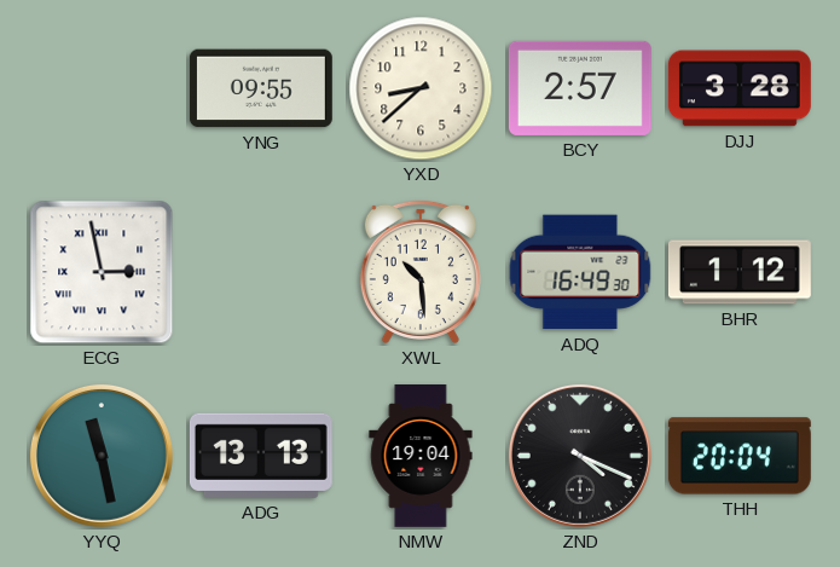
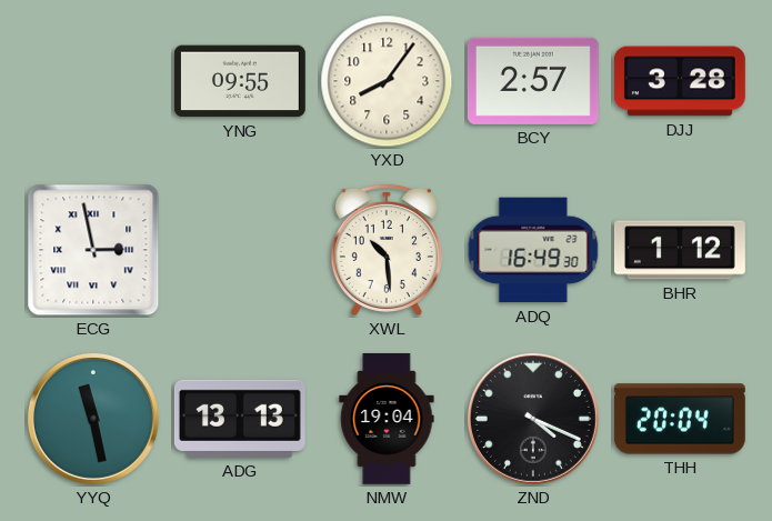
YXD: 8:38 -> 8:06
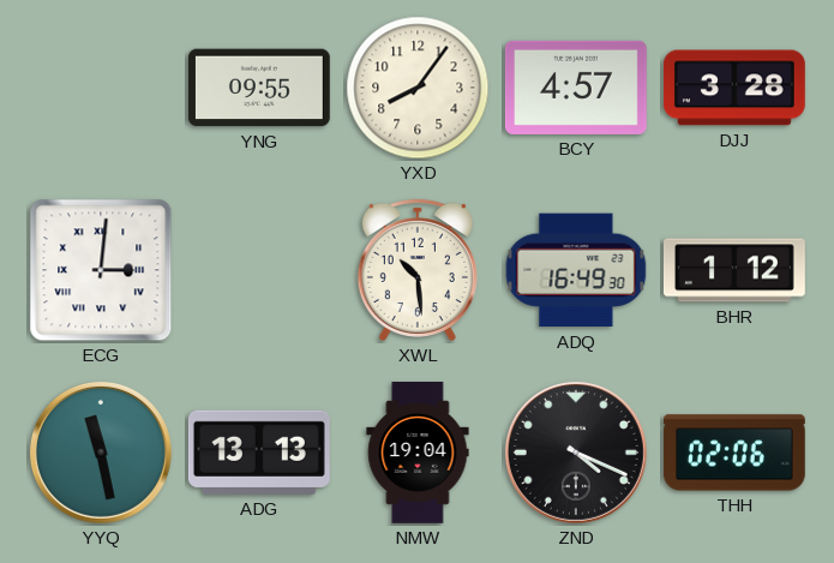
BCY: 2:57 -> 4:57
ECG: 2:58 -> 3:01
THH: 20:04 -> 02:06
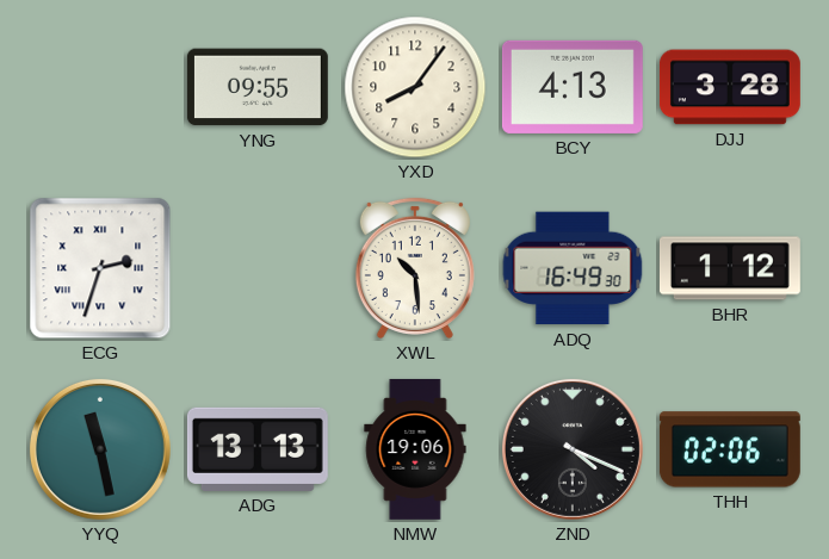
BCY: 4:57 -> 4:13
ECG: 3:01 -> 2:33
NMW: 19:04 -> 19:06
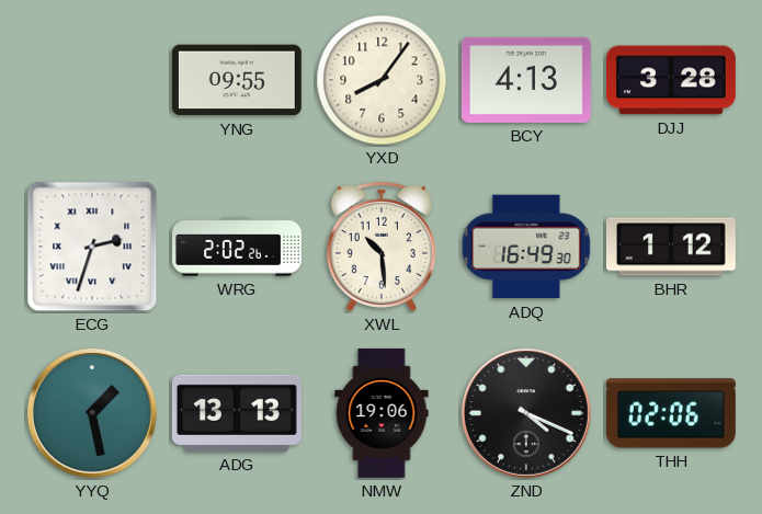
WRG: none -> 2:02
YYQ: 11:28 -> 1:28
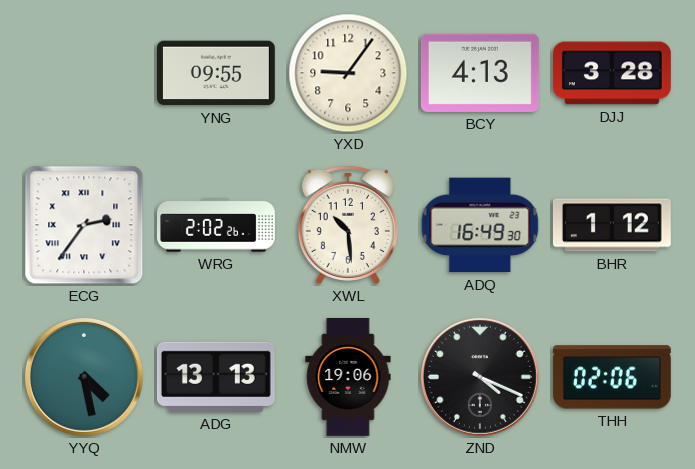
YXD: 8:06 -> 9:06
ECG: 2:33 -> 2:36
YYQ: 1:28 -> 4:28
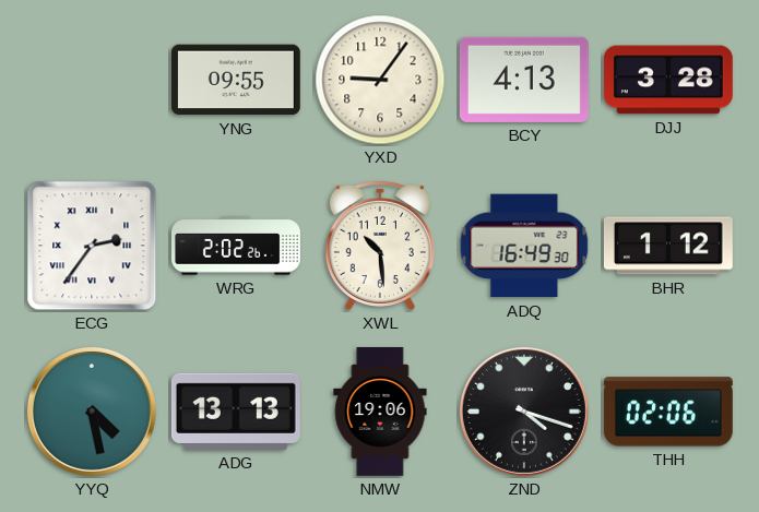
ZND: 4:19 -> 4:18
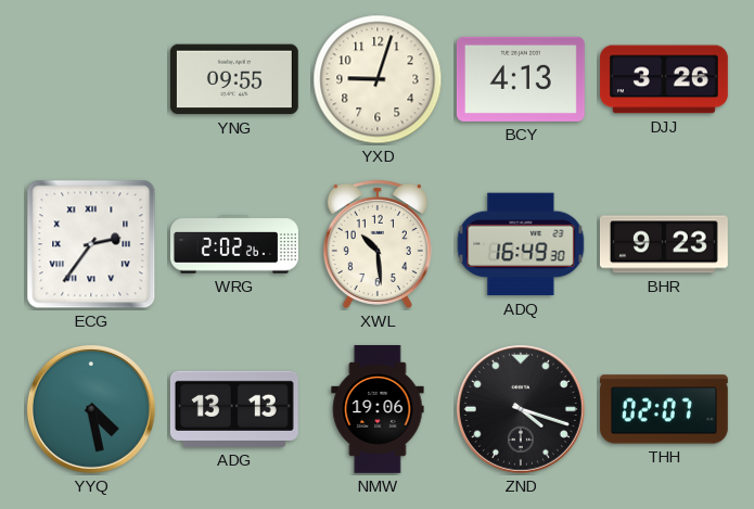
YXD: 9:06 -> 9:03
DJJ: 3:28 -> 3:26
BHR: 1:12 -> 9:23
THH: 02:06 -> 02:07
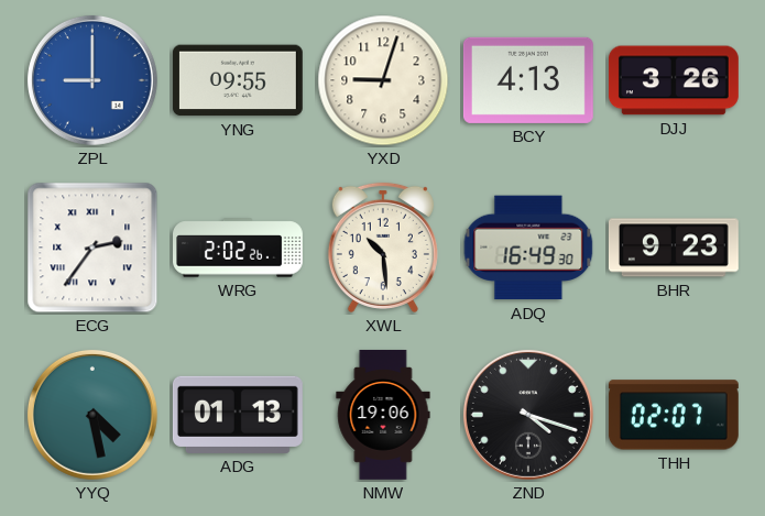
ZPL: none -> 9:00
ADG: 13:13 -> 01:13
